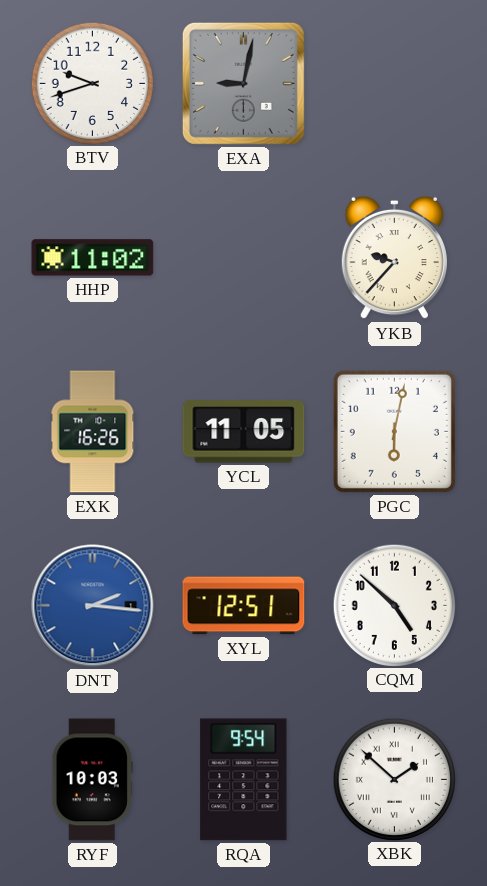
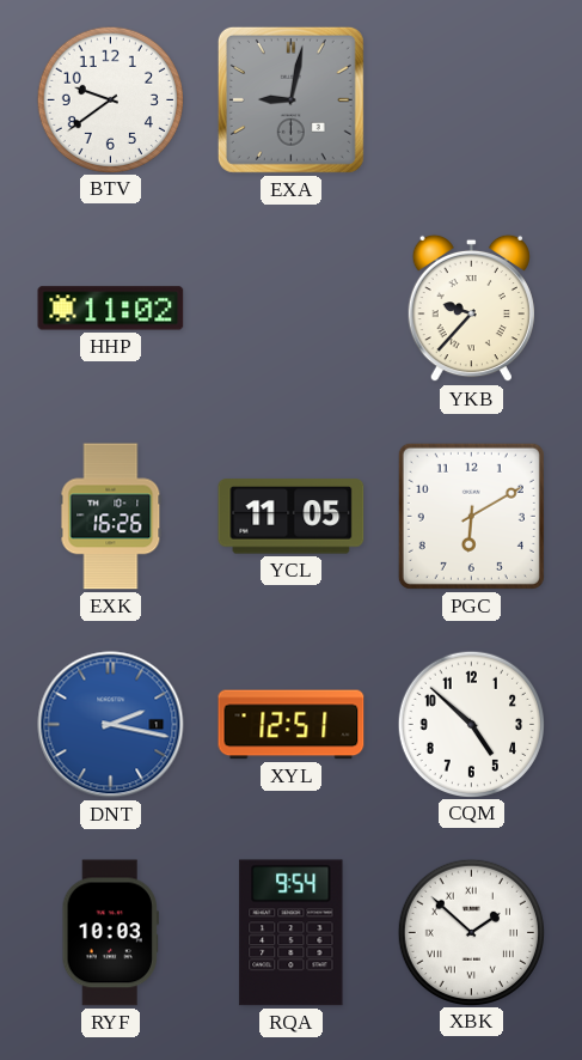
BTV: 9:42 -> 9:39
PGC: 6:02 -> 6:10
DNT: 2:16 -> 2:17
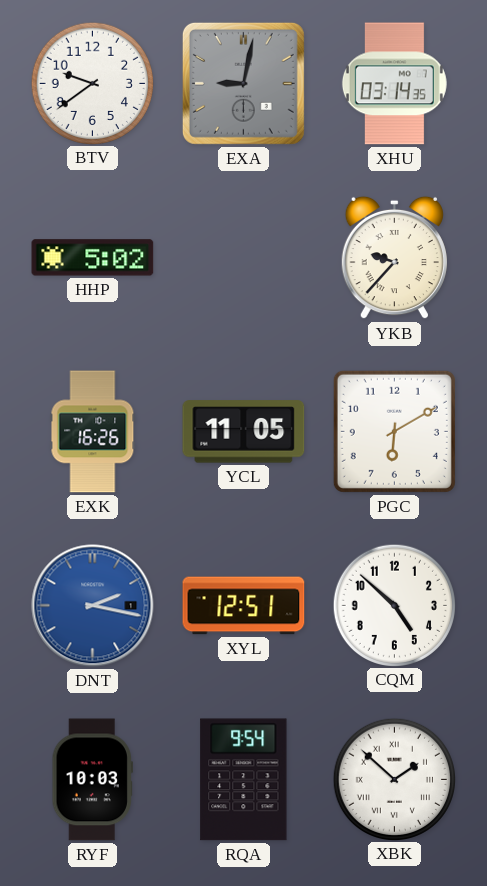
XHU: none -> 03:14
HHP: 11:02 -> 5:02
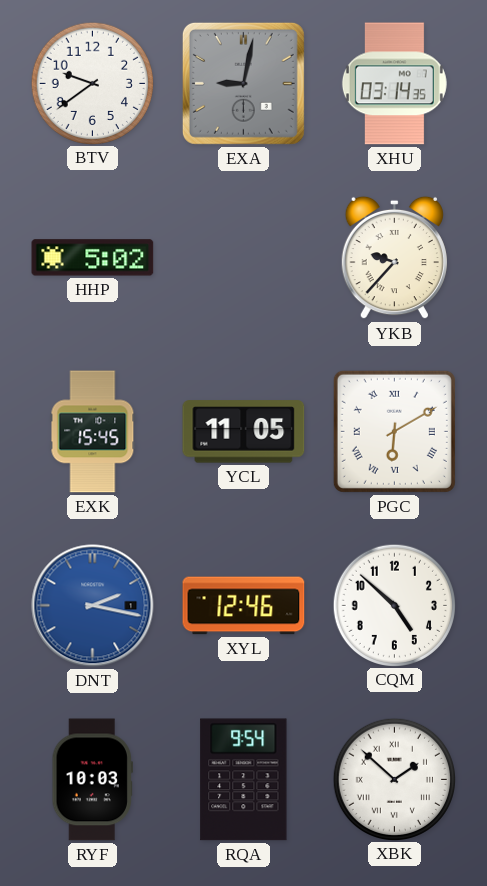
EXK: 16:26 -> 15:45
PGC numerals: Arabic -> Roman
XYL: 12:51 -> 12:46
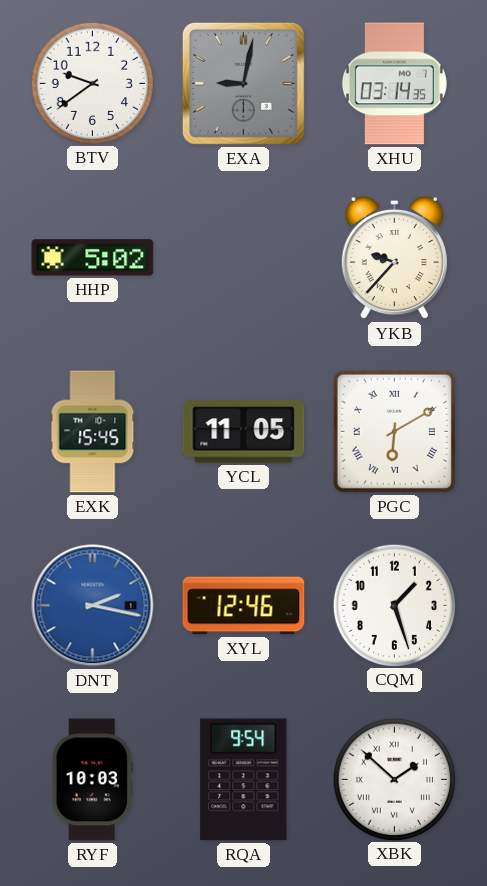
CQM: 4:52 -> 1:27
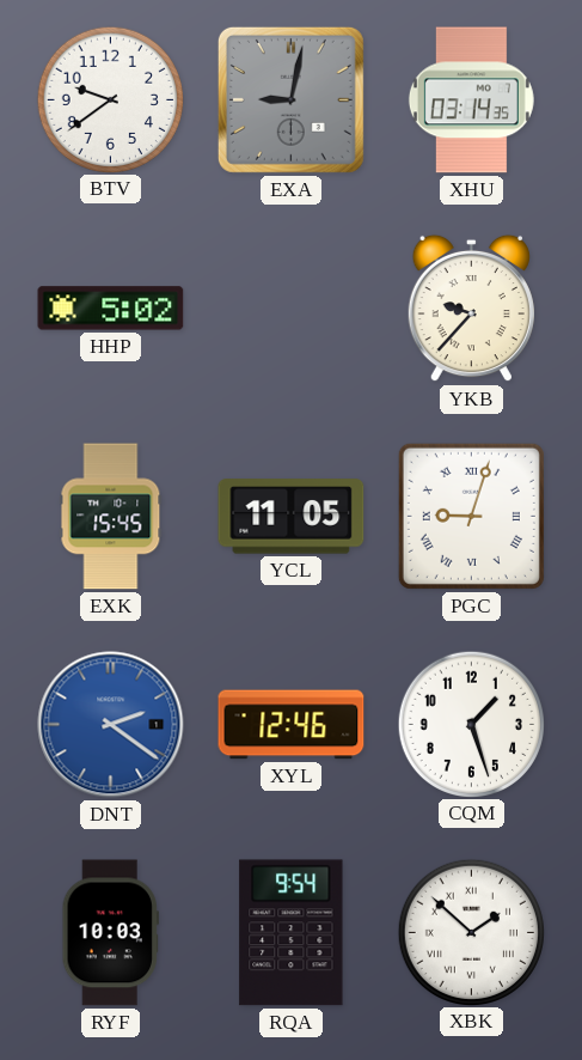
PGC: 6:10 -> 9:03
DNT: 2:17 -> 2:21
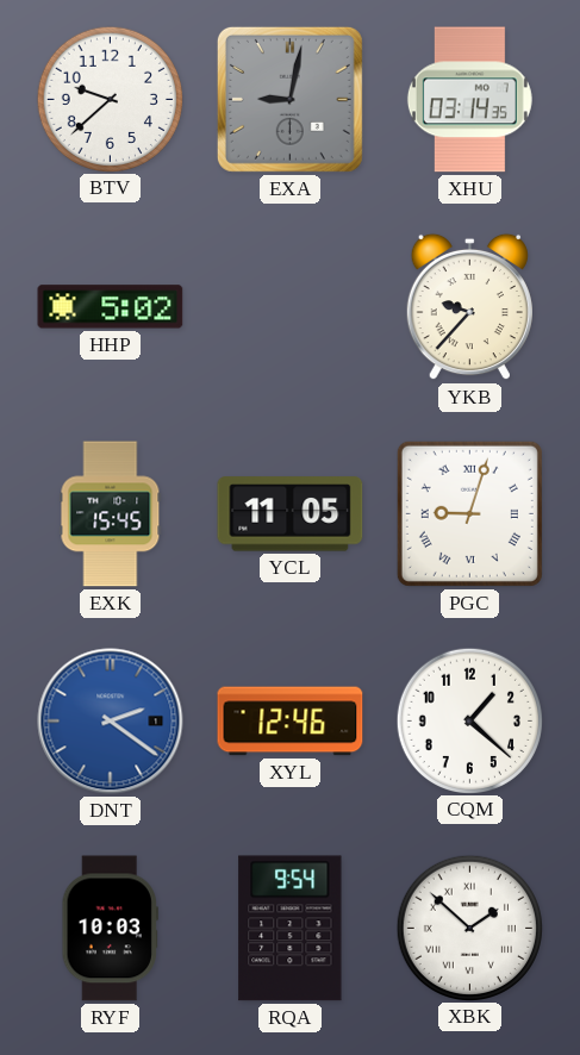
BTV: 9:39 -> 9:38
CQM: 1:27 -> 1:22
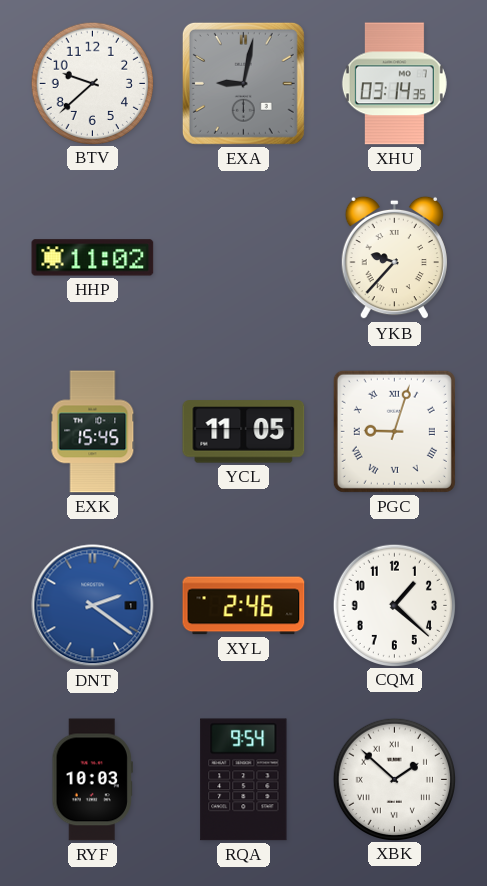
HHP: 5:02 -> 11:02
XYL: 12:46 -> 2:46
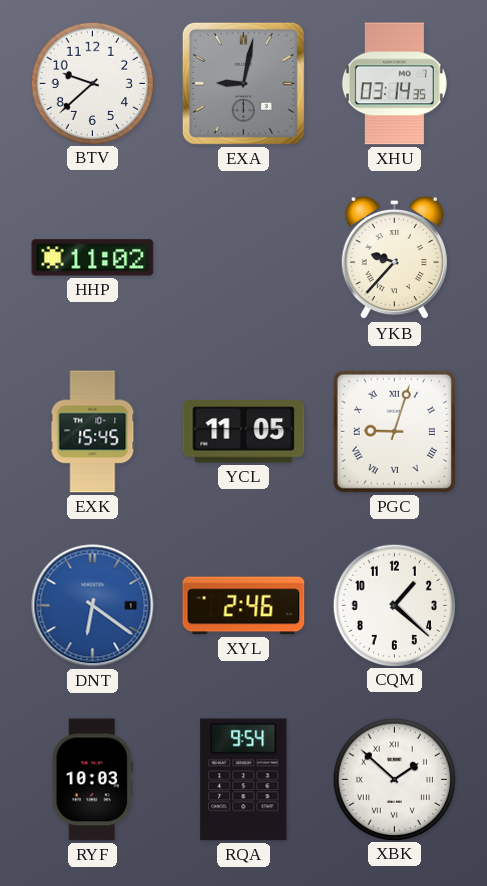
DNT: 2:21 -> 6:21
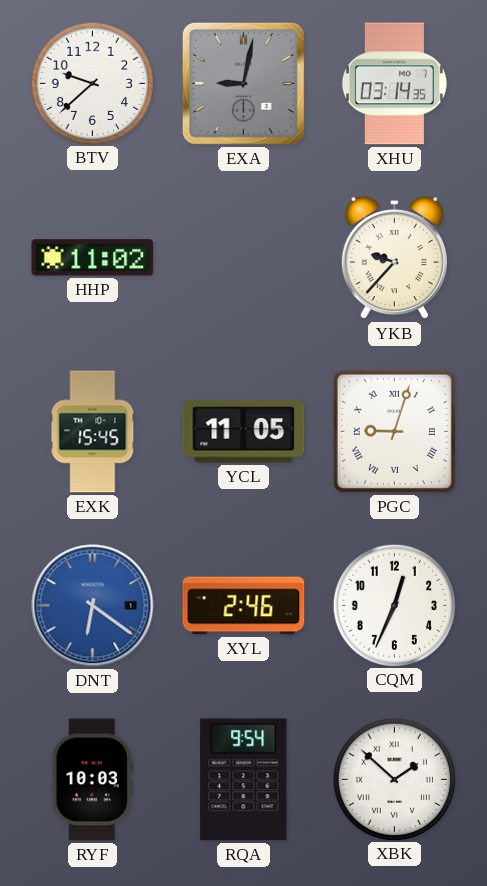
CQM: 1:22 -> 12:34
